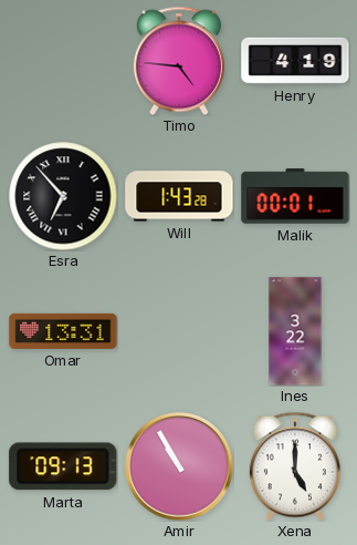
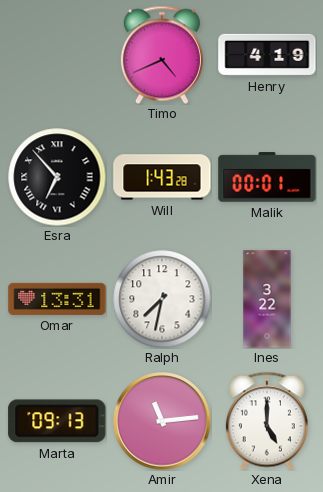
Timo: 4:46 -> 4:41
Ralph: none -> 7:32
Amir: 10:55 -> 11:14
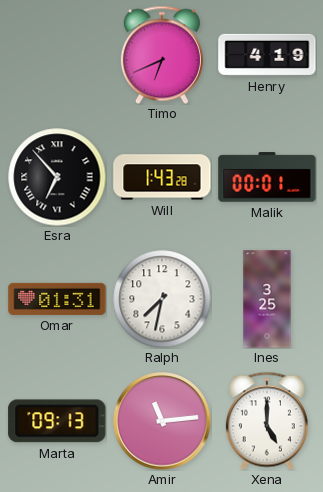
Timo: 4:41 -> 6:41
Omar: 13:31 -> 01:31
Ines: 3:22 -> 3:25
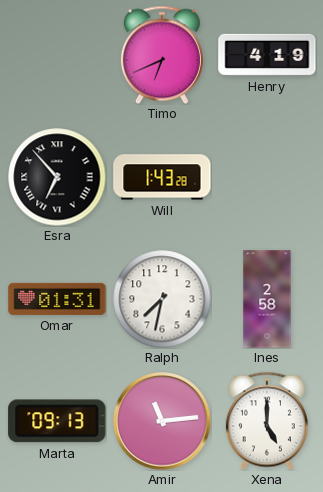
Malik: 00:01 -> none
Ines: 3:25 -> 2:58
